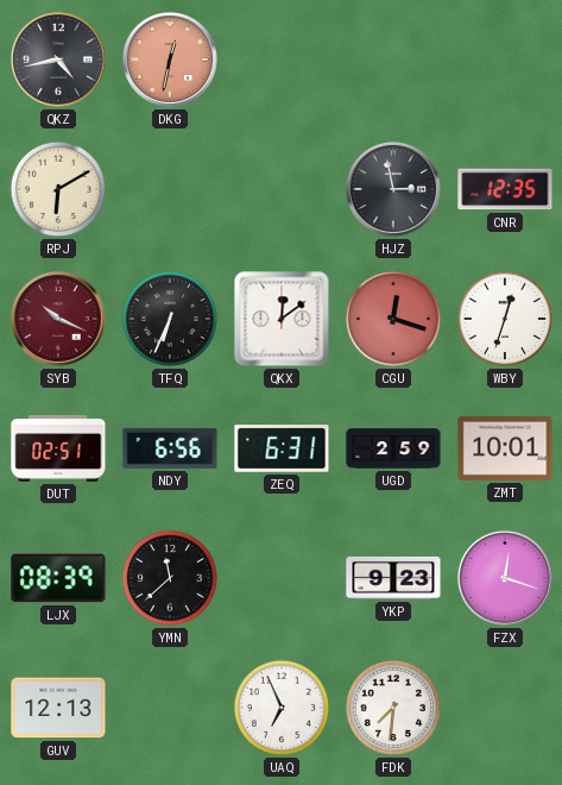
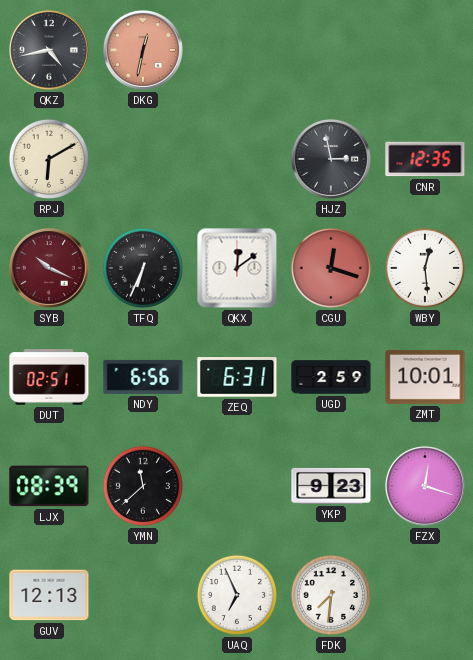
WBY: 12:33 -> 12:29
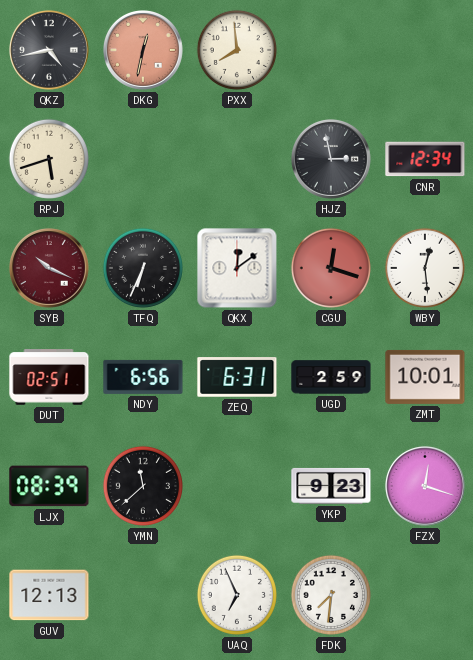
PXX: none -> 7:59
RPJ: 6:10 -> 5:42
CNR: 12:35 -> 12:34
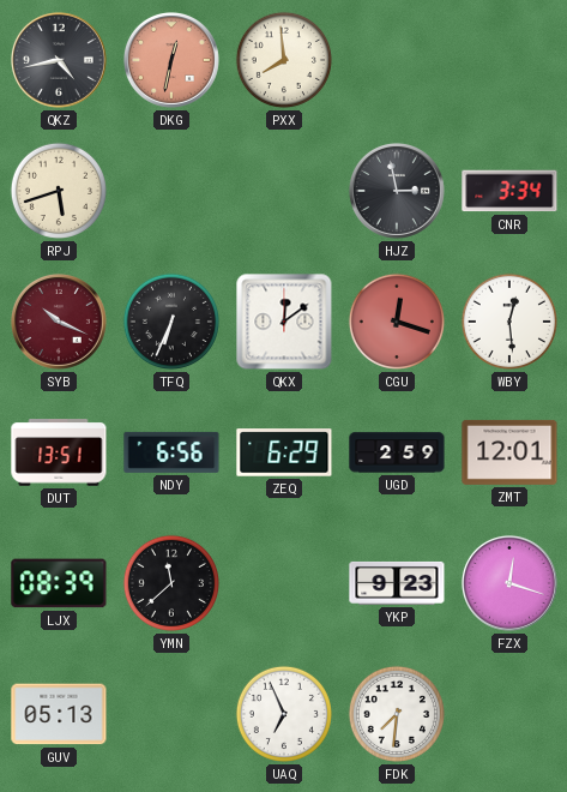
CNR: 12:34 -> 3:34
DUT: 02:51 -> 13:51
ZEQ: 6:31 -> 6:29
ZMT: 10:01 -> 12:01
GUV: 12:13 -> 05:13
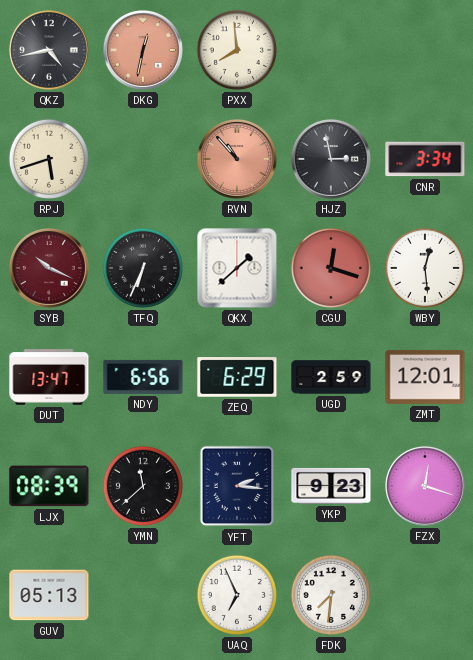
RVN: none -> 10:53
QKX: 12:09 -> 1:38
DUT: 13:51 -> 13:47
YFT: none -> 2:16
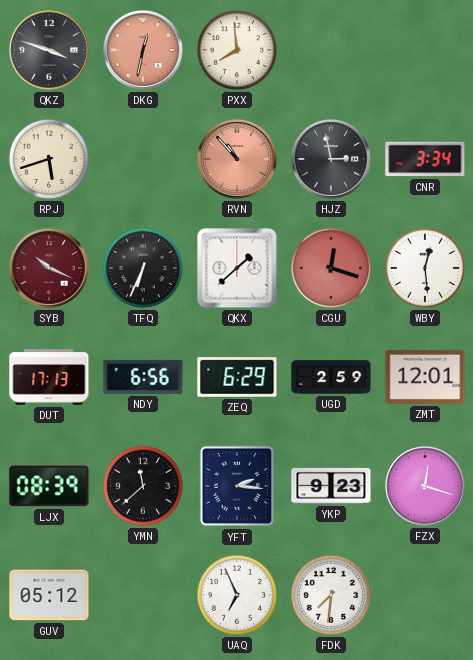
QKZ: 4:43 -> 3:48
DUT: 13:47 -> 17:13
GUV: 05:13 -> 05:12
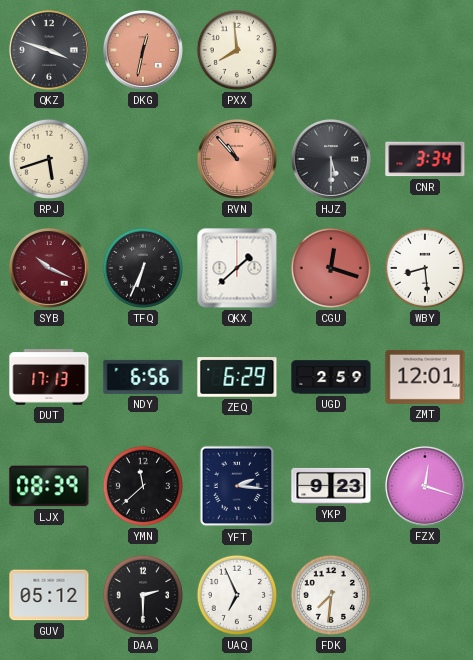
HJZ: 2:58 -> 5:30
WBY: 12:29 -> 8:29
DAA: none -> 2:30
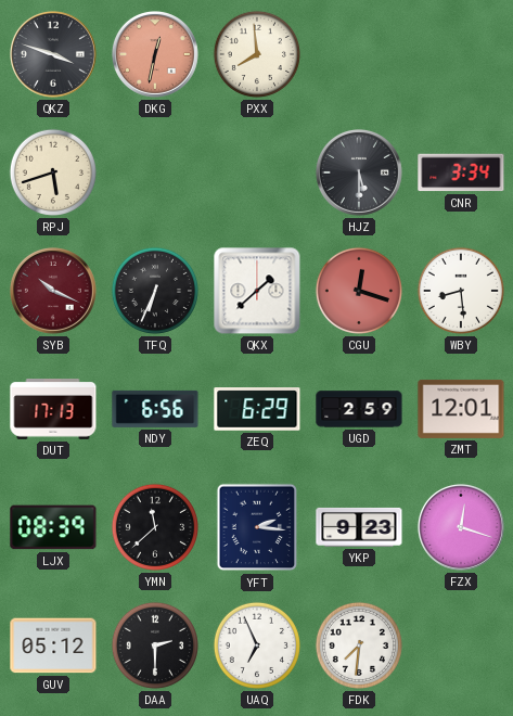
RVN: 10:53 -> none
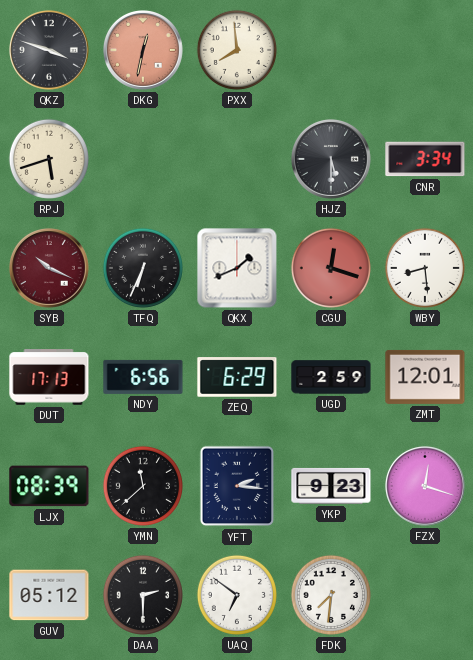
QKX: 1:38 -> 1:41
UAQ: 6:56 -> 6:51
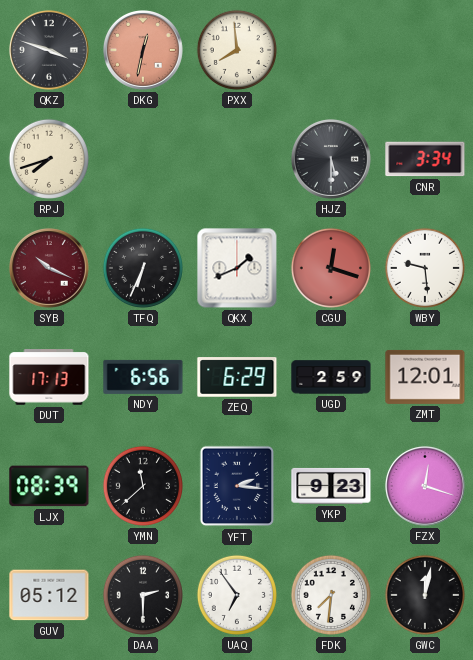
RPJ: 5:42 -> 7:42
WBY: 8:29 -> 9:29
UAQ: 6:51 -> 6:54
GWC: none -> 12:02
